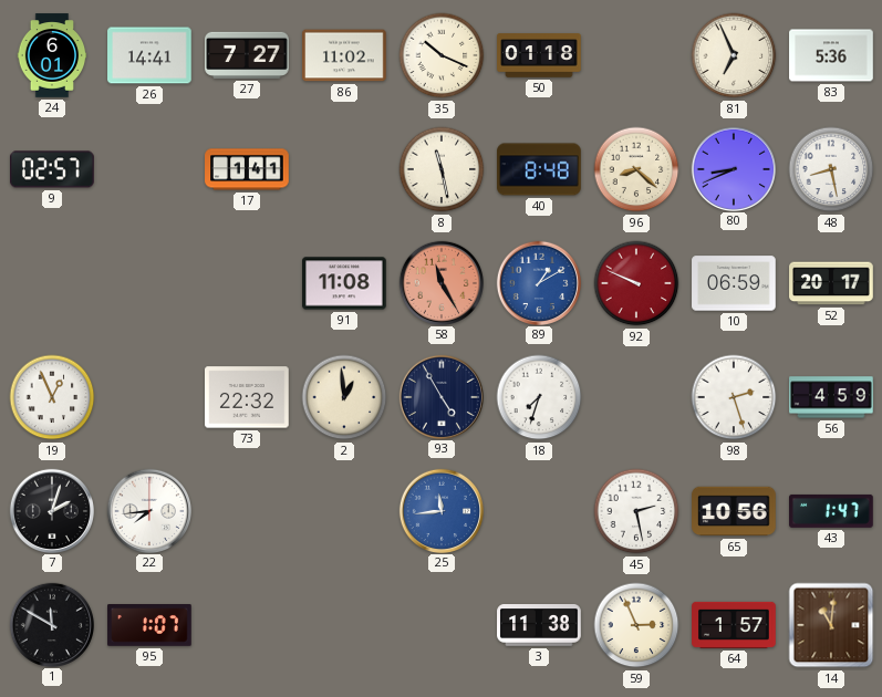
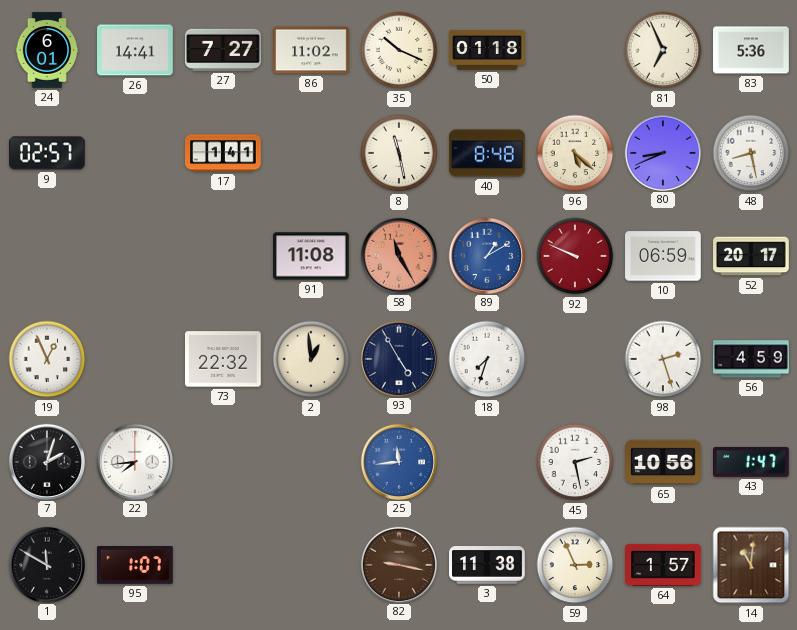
96: 8:22 -> 5:22
82: none -> 9:17
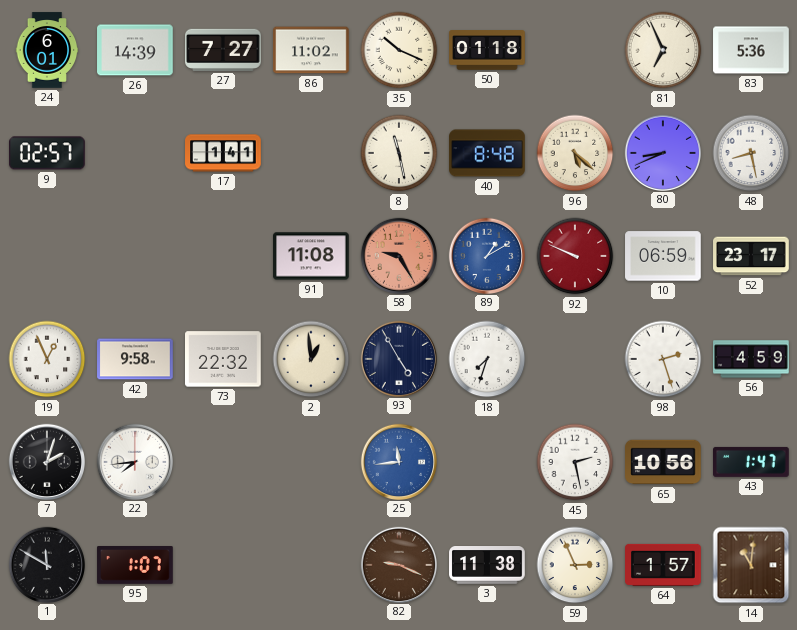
26: 14:41 -> 14:39
58: 11:25 -> 9:25
52: 20:17 -> 23:17
42: none -> 9:58
82: 9:17 -> 9:19
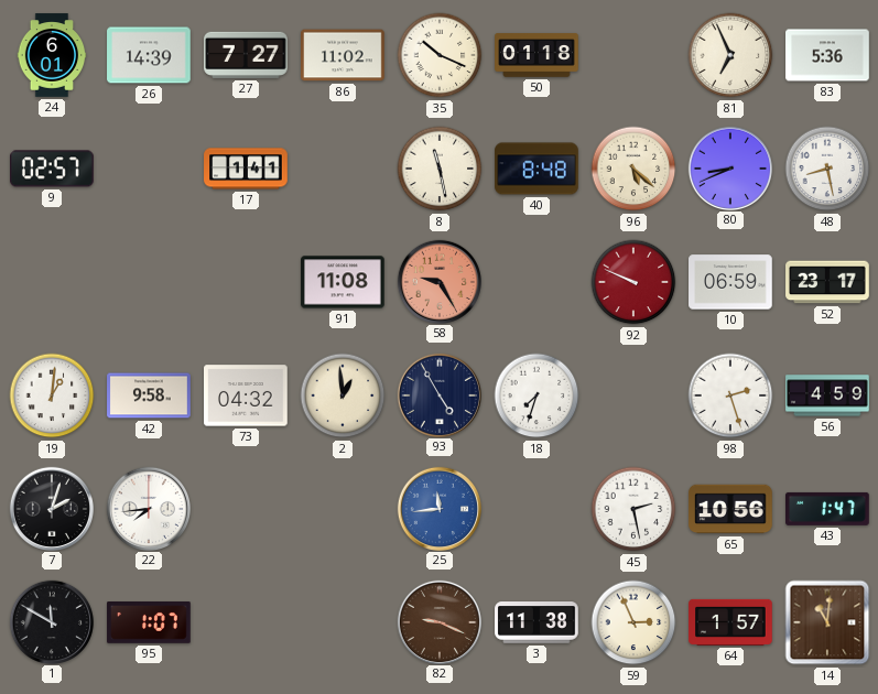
89: 1:10 -> none
19: 12:56 -> 1:01
73: 22:32 -> 04:32
